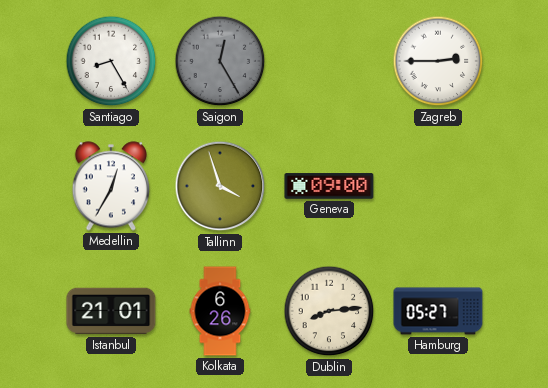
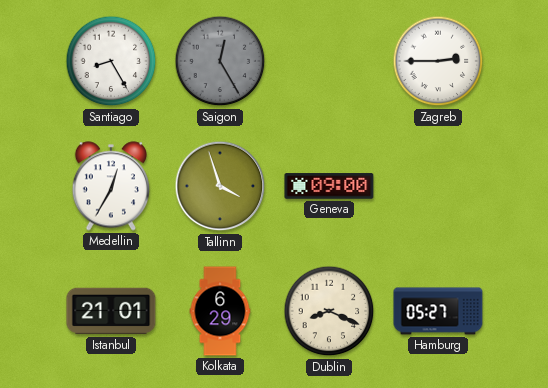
Kolkata: 6:26 -> 6:29
Dublin: 8:14 -> 8:19
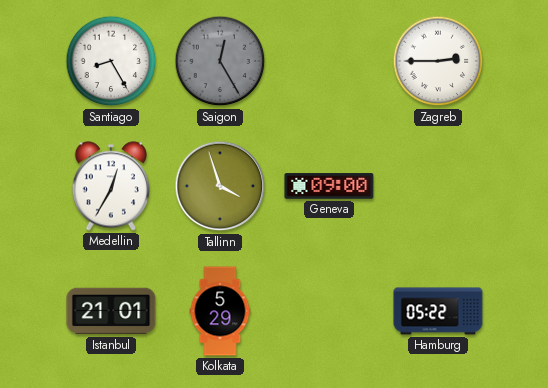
Kolkata: 6:29 -> 5:29
Dublin: 8:19 -> none
Hamburg: 05:27 -> 05:22
